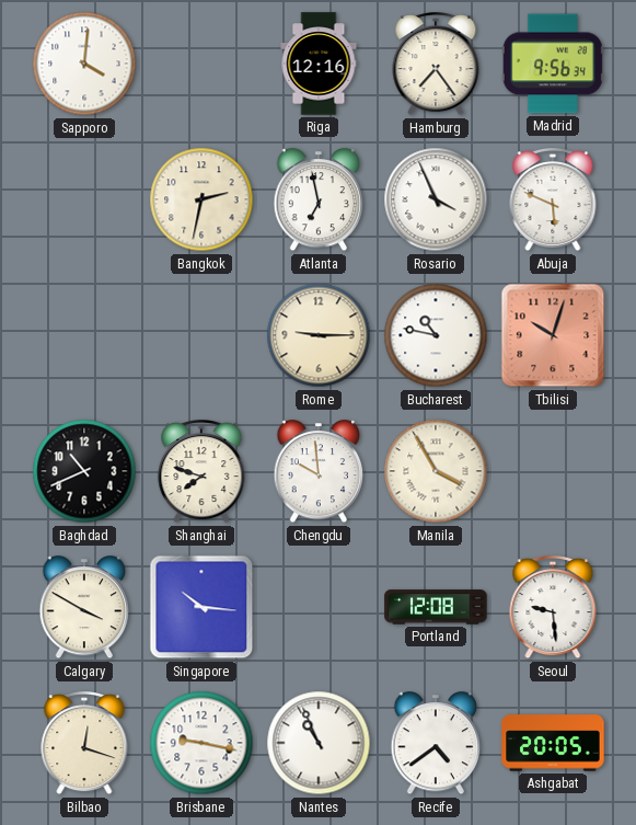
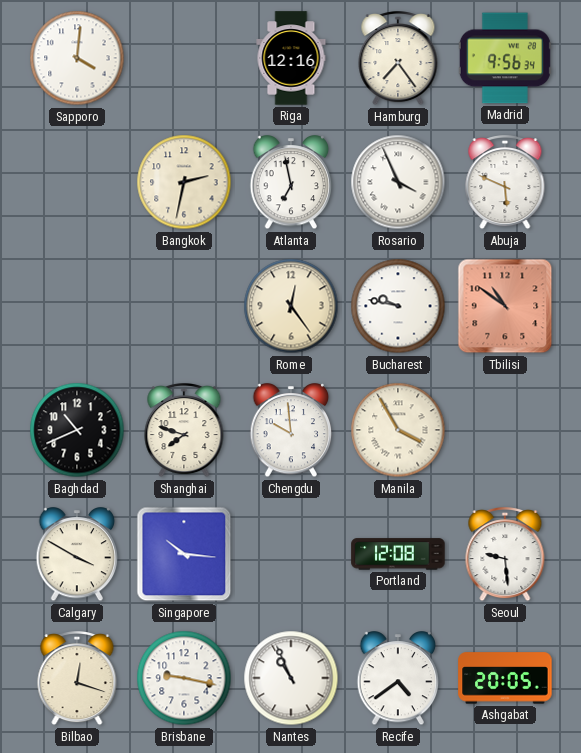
Rome: 9:15 -> 12:24
Bucharest: 10:47 -> 9:47
Tbilisi: 10:03 -> 10:51
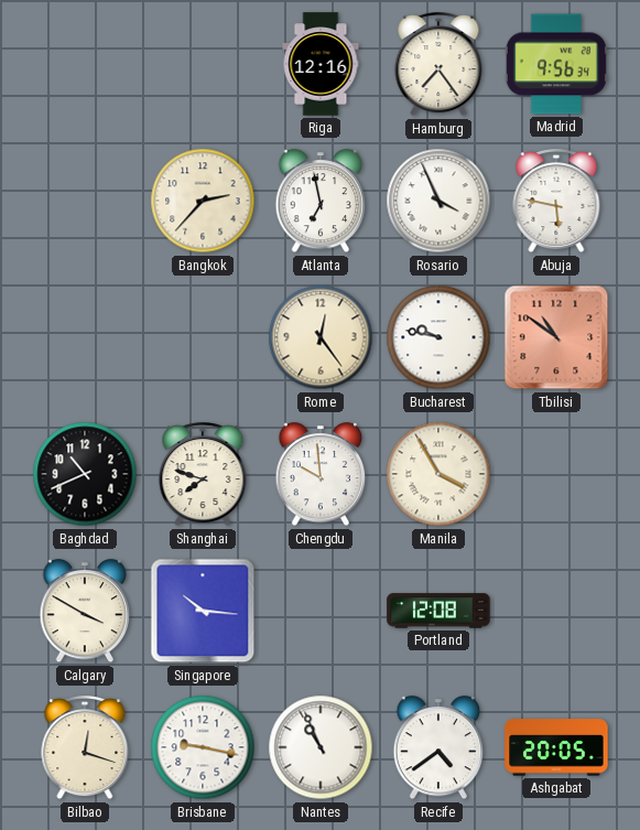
Sapporo: 4:01 -> none
Bangkok: 2:32 -> 2:37
Abuja: 5:49 -> 5:47
Seoul: 9:29 -> none
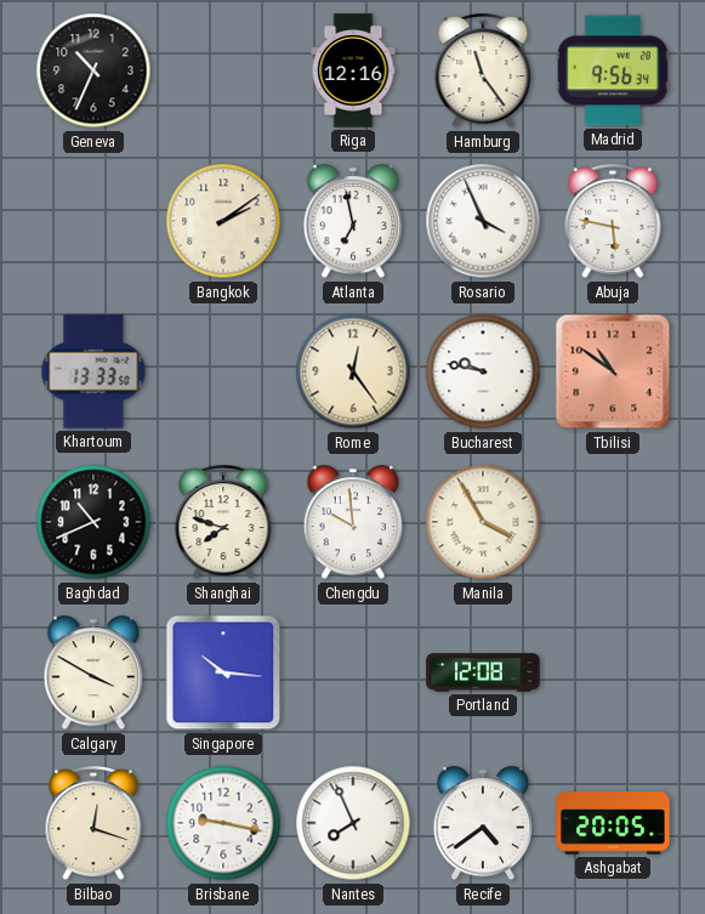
Geneva: none -> 10:34
Hamburg: 7:24 -> 11:24
Bangkok: 2:37 -> 2:09
Khartoum: none -> 13:33
Nantes: 10:56 -> 7:56
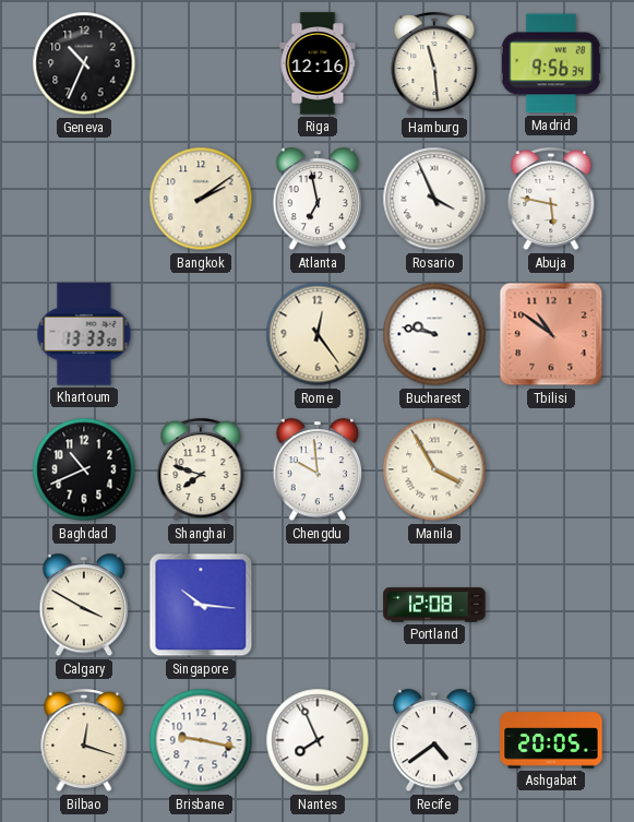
Hamburg: 11:24 -> 11:29
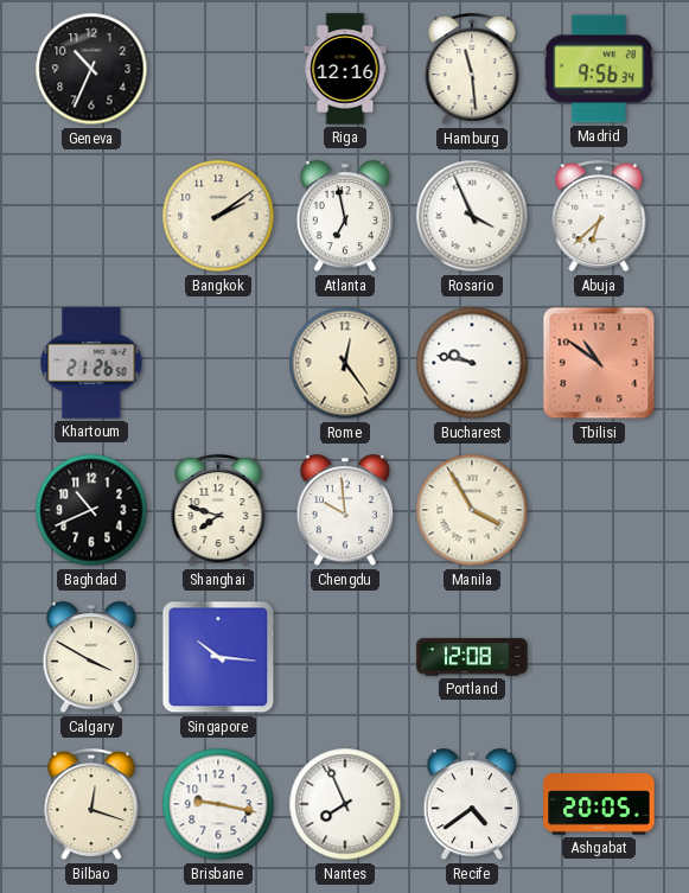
Abuja: 5:47 -> 6:38
Khartoum: 13:33 -> 21:26
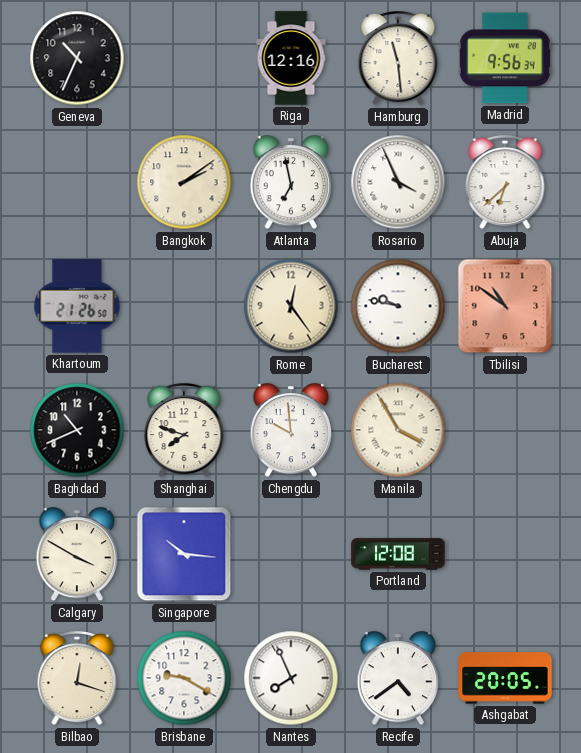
Brisbane: 9:17 -> 9:20
